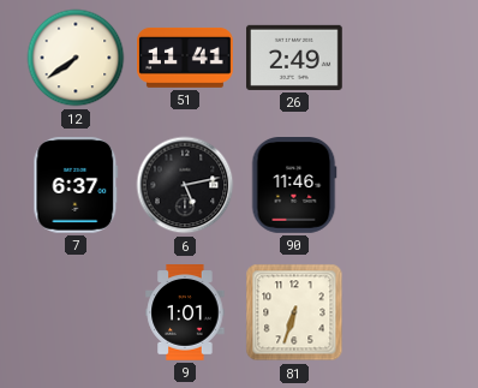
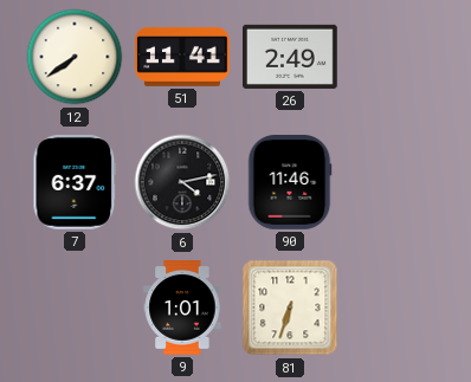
6: 5:13 -> 4:13
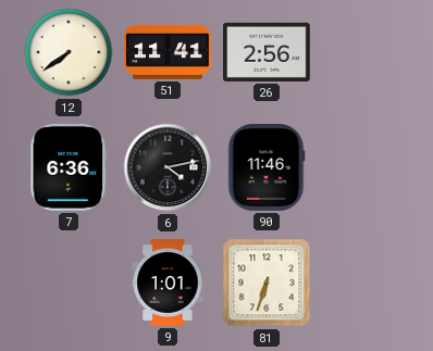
26: 2:49 -> 2:56
7: 6:37 -> 6:36
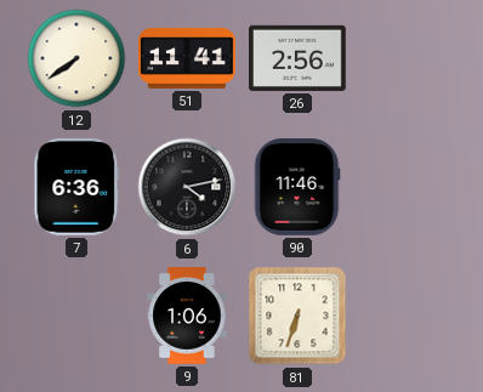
9: 1:01 -> 1:06
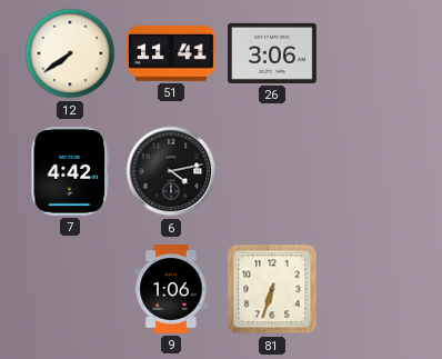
26: 2:56 -> 3:06
7: 6:36 -> 4:42
90: 11:46 -> none
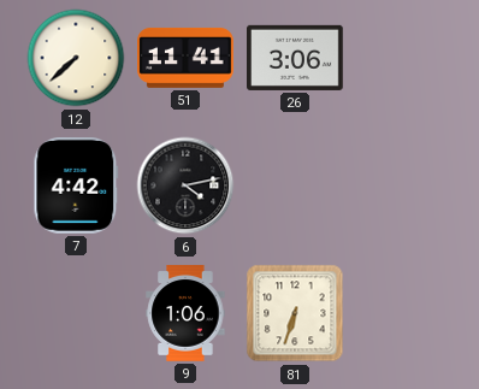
12: 7:39 -> 7:38
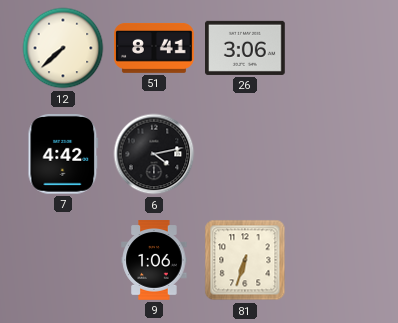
51: 11:41 -> 8:41
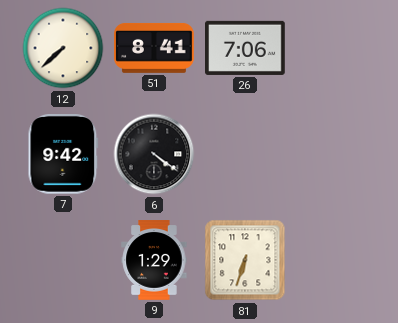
26: 3:06 -> 7:06
7: 4:42 -> 9:42
6: 4:13 -> 4:21
9: 1:06 -> 1:29
